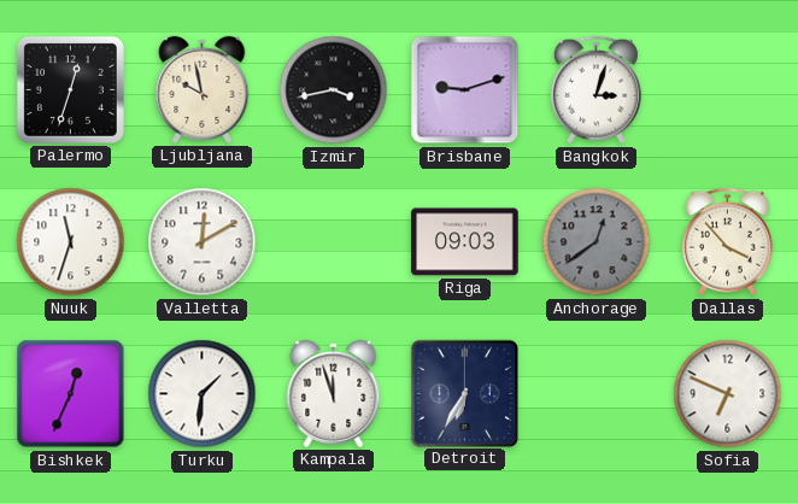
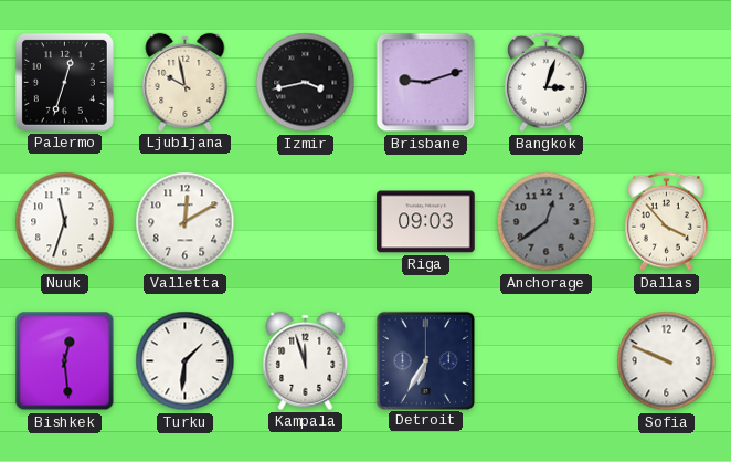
Bishkek: 12:34 -> 12:29
Sofia: 6:49 -> 9:49
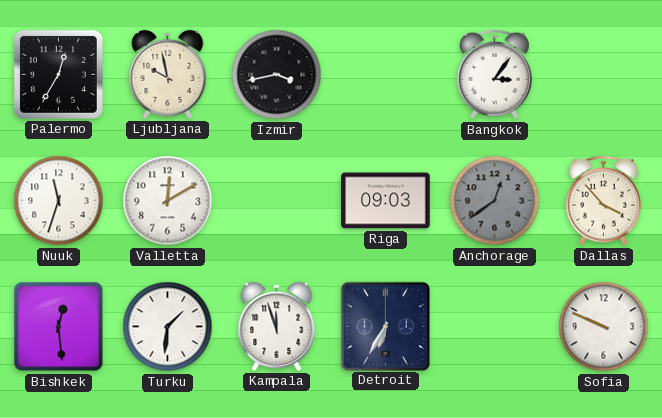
Palermo: 12:33 -> 12:35
Brisbane: 9:12 -> none
Bangkok: 3:03 -> 3:06
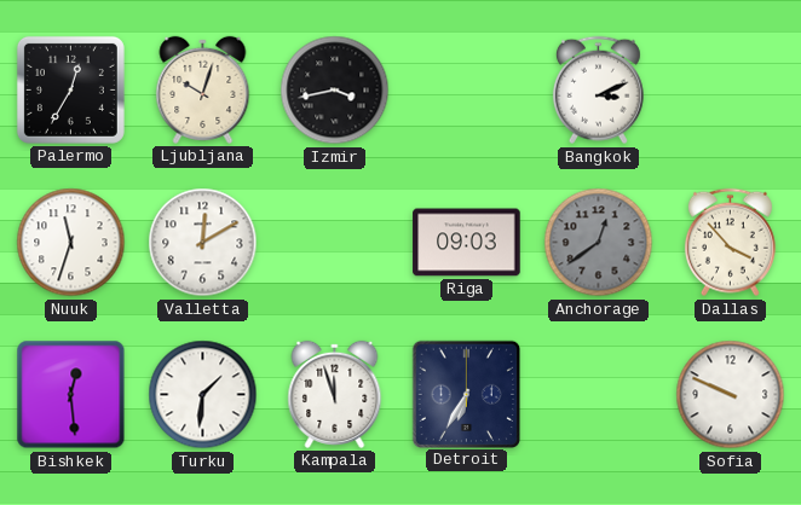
Ljubljana: 9:58 -> 10:03
Bangkok: 3:06 -> 3:11
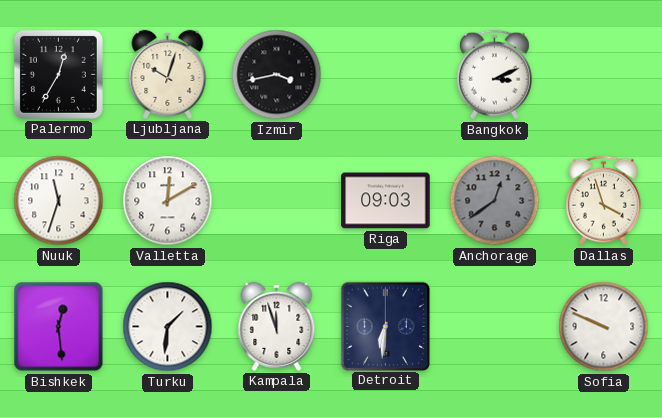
Dallas: 3:53 -> 3:57
Detroit: 6:35 -> 6:31
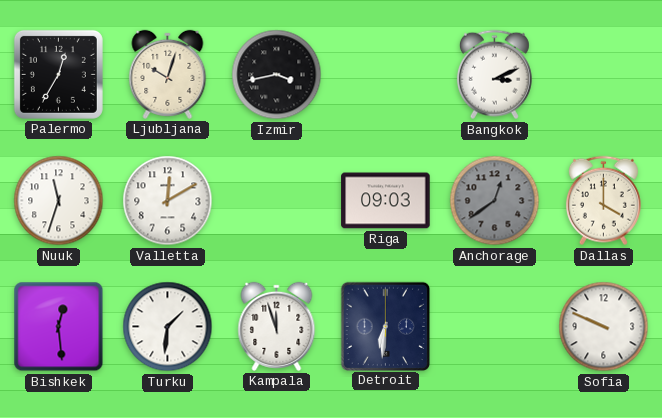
Dallas: 3:57 -> 4:00
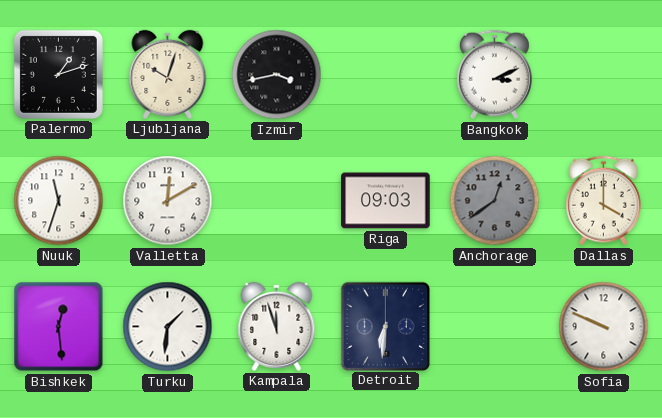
Palermo: 12:35 -> 1:12
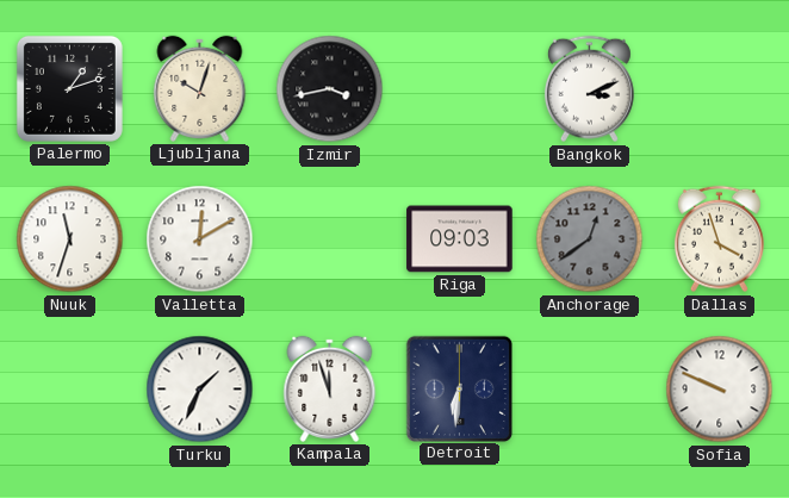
Dallas: 4:00 -> 3:57
Bishkek: 12:29 -> none
Turku: 1:31 -> 1:34
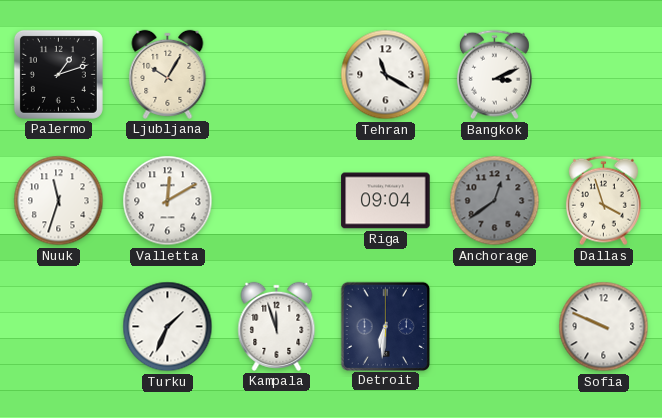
Ljubljana: 10:03 -> 10:05
Izmir: 3:43 -> none
Tehran: none -> 11:20
Riga: 09:03 -> 09:04
